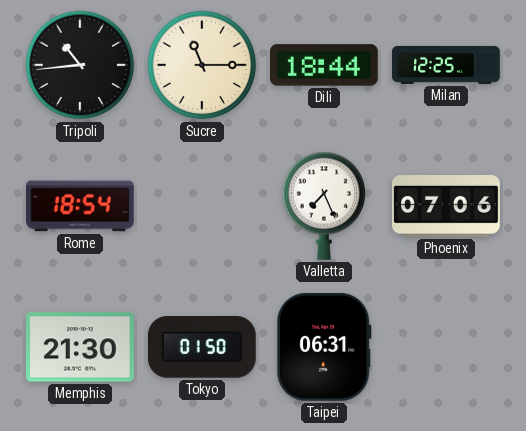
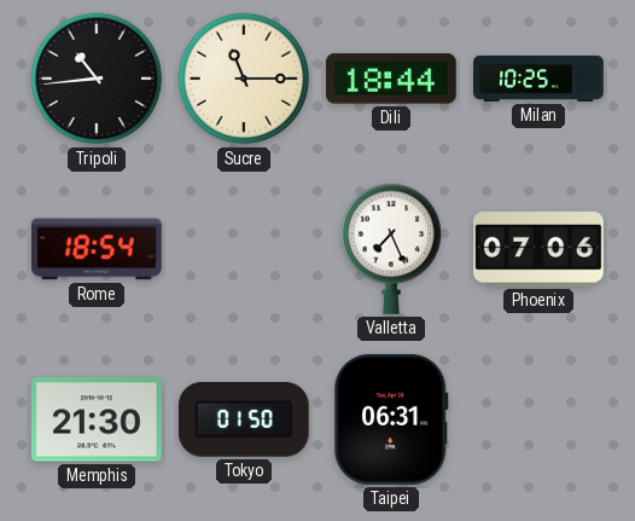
Milan: 12:25 -> 10:25
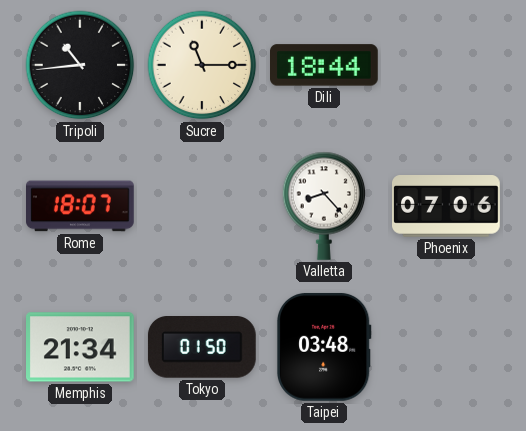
Milan: 10:25 -> none
Rome: 18:54 -> 18:07
Valletta: 7:26 -> 8:23
Memphis: 21:30 -> 21:34
Taipei: 06:31 -> 03:48
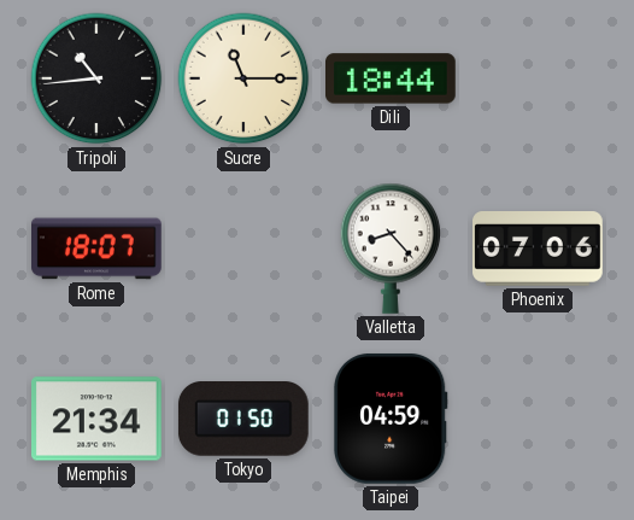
Taipei: 03:48 -> 04:59
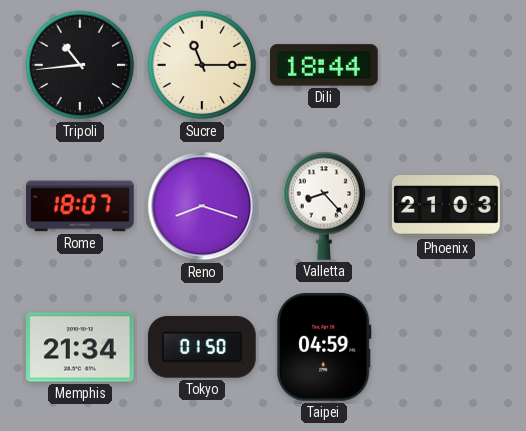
Reno: none -> 8:18
Phoenix: 07:06 -> 21:03
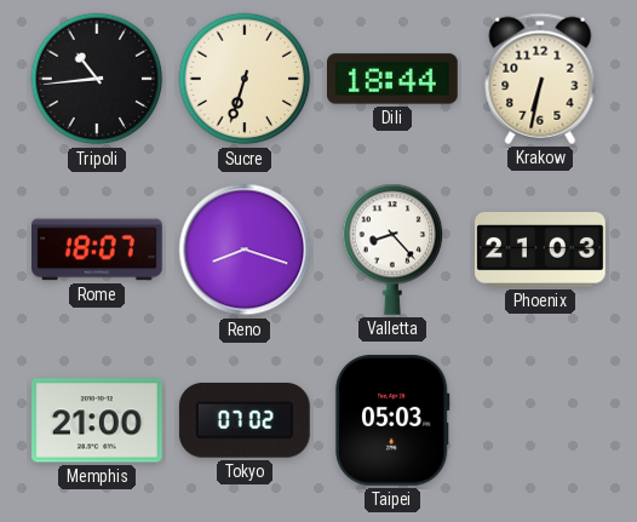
Sucre: 11:15 -> 6:33
Krakow: none -> 6:32
Memphis: 21:34 -> 21:00
Tokyo: 01:50 -> 07:02
Taipei: 04:59 -> 05:03
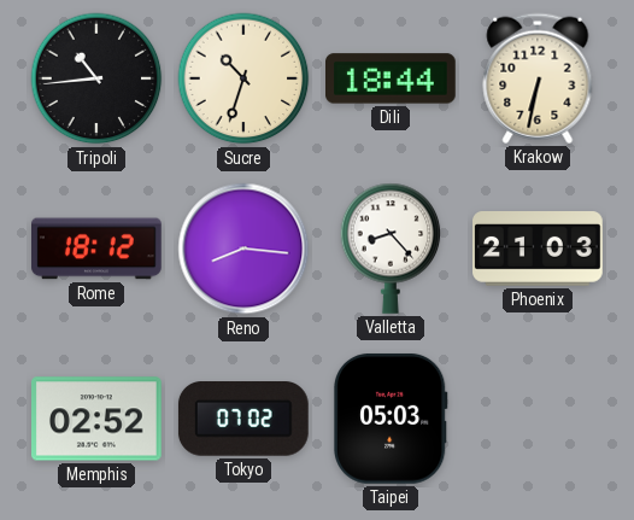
Sucre: 6:33 -> 10:33
Rome: 18:07 -> 18:12
Reno: 8:18 -> 8:16
Memphis: 21:00 -> 02:52
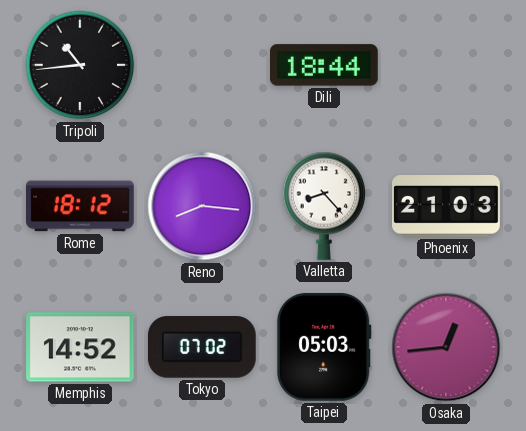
Sucre: 10:33 -> none
Krakow: 6:32 -> none
Memphis: 02:52 -> 14:52
Osaka: none -> 12:44
